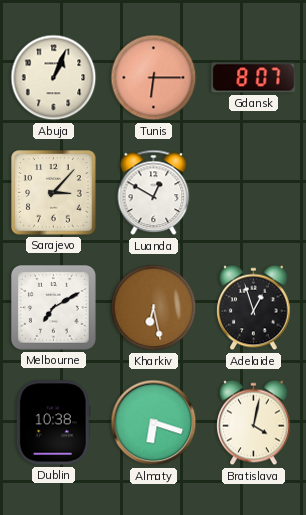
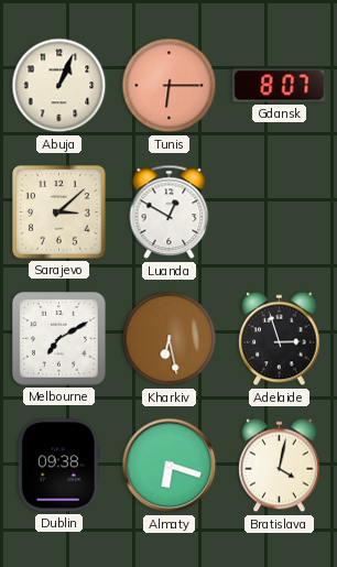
Sarajevo: 3:07 -> 3:08
Adelaide: 12:57 -> 2:57
Dublin: 10:38 -> 09:38
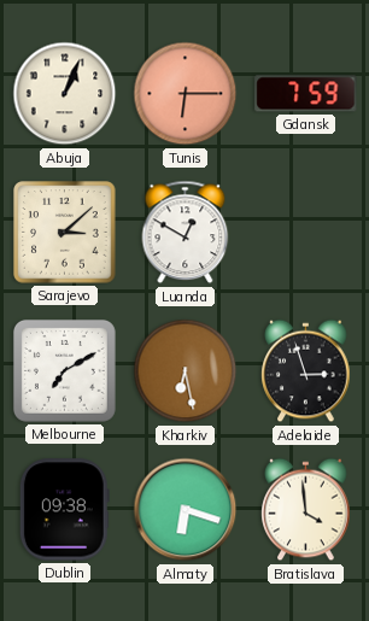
Gdansk: 8:07 -> 7:59
Bratislava: 4:02 -> 3:59
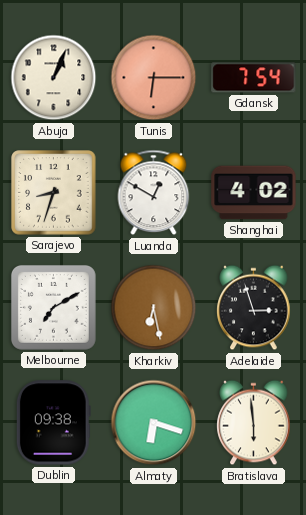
Gdansk: 7:59 -> 7:54
Sarajevo: 3:08 -> 8:33
Shanghai: none -> 4:02
Bratislava: 3:59 -> 5:59
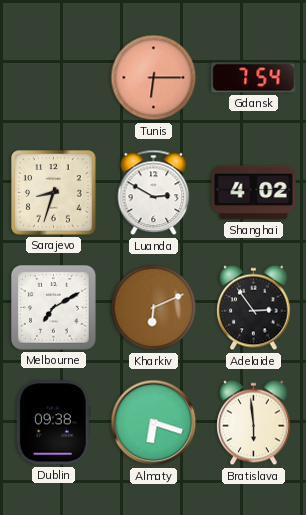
Abuja: 1:04 -> none
Luanda: 12:50 -> 2:50
Kharkiv: 6:28 -> 6:11
Adelaide: 2:57 -> 2:54
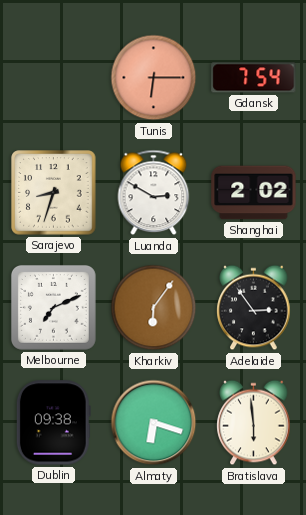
Shanghai: 4:02 -> 2:02
Melbourne: 7:10 -> 7:11
Kharkiv: 6:11 -> 6:06
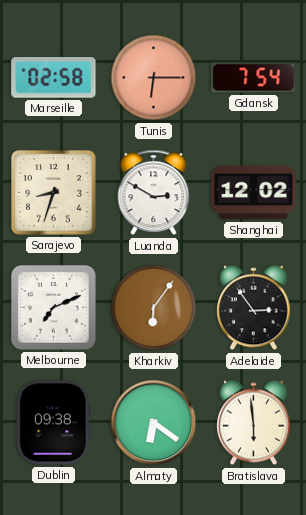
Marseille: none -> 02:58
Shanghai: 2:02 -> 12:02
Almaty: 6:18 -> 6:21
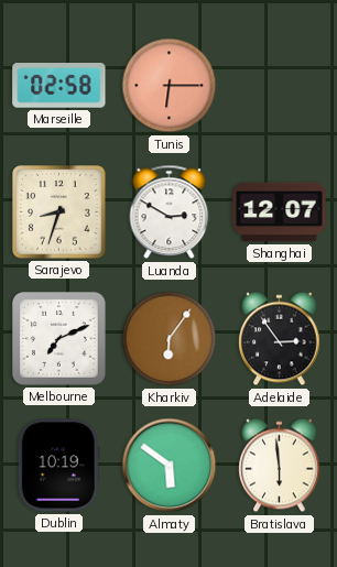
Gdansk: 7:54 -> none
Shanghai: 12:02 -> 12:07
Dublin: 09:38 -> 10:19
Almaty: 6:21 -> 5:51
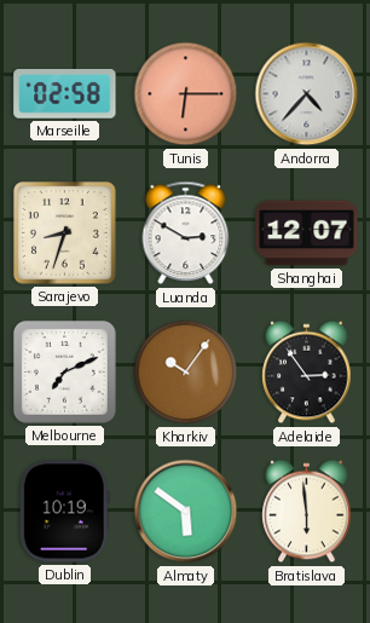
Andorra: none -> 4:37
Kharkiv: 6:06 -> 10:06
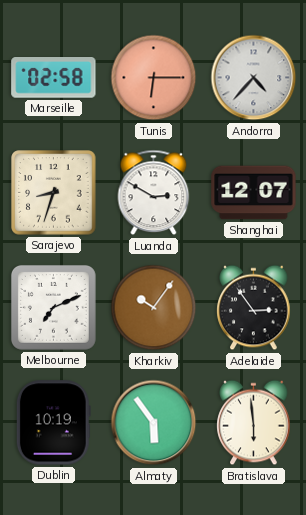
Almaty: 5:51 -> 5:54
